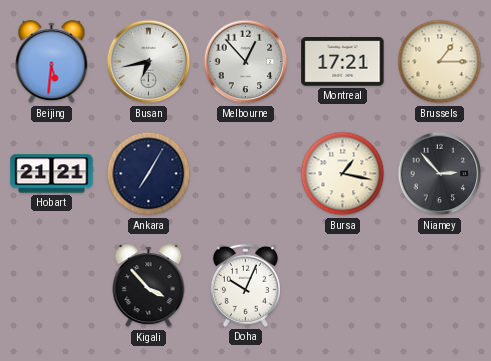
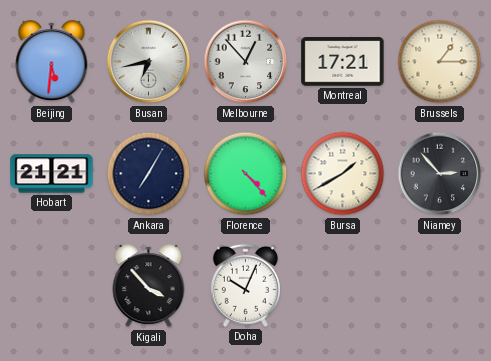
Florence: none -> 4:23
Bursa: 1:17 -> 1:40
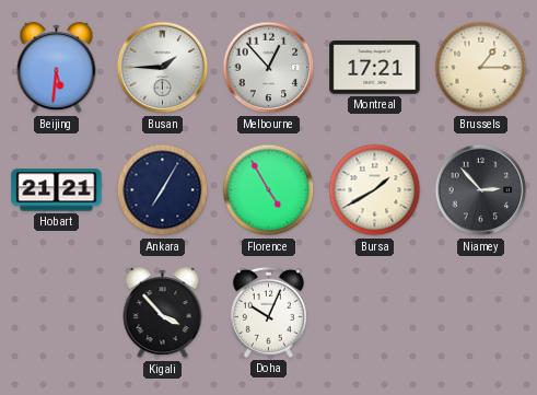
Busan: 6:43 -> 1:45
Florence: 4:23 -> 4:55
